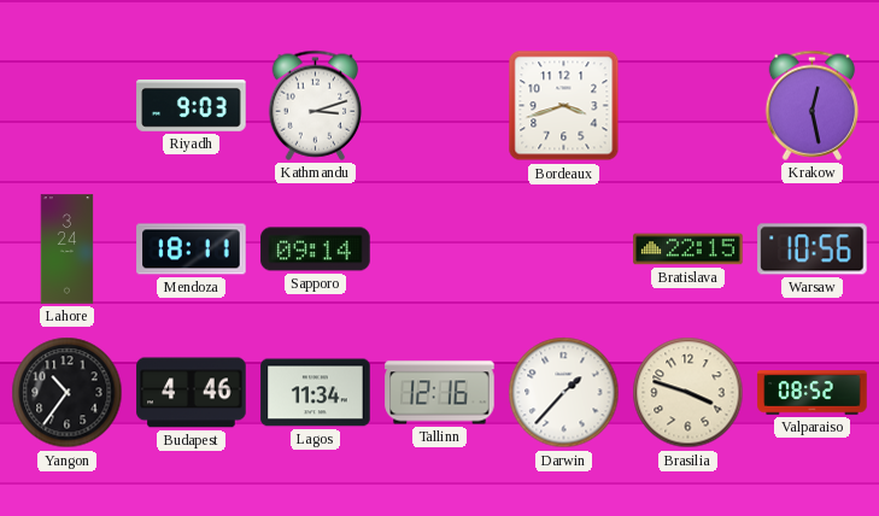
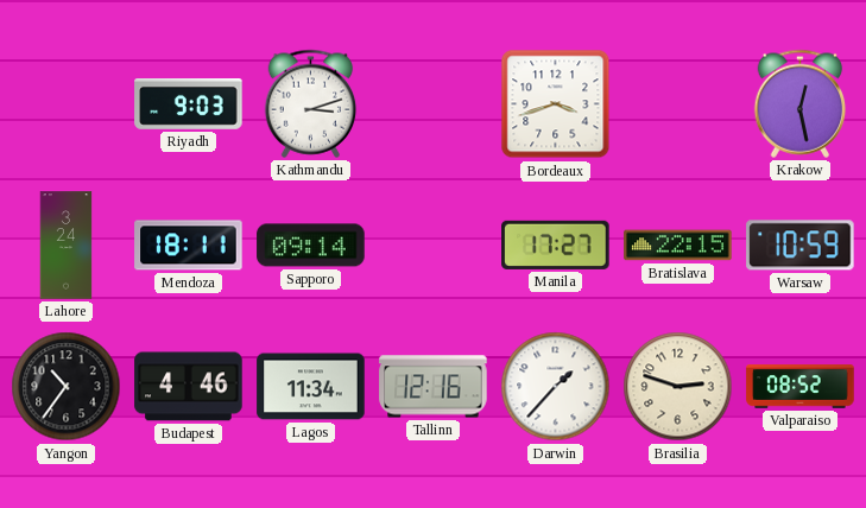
Manila: none -> 17:27
Warsaw: 10:56 -> 10:59
Brasilia: 3:48 -> 2:48
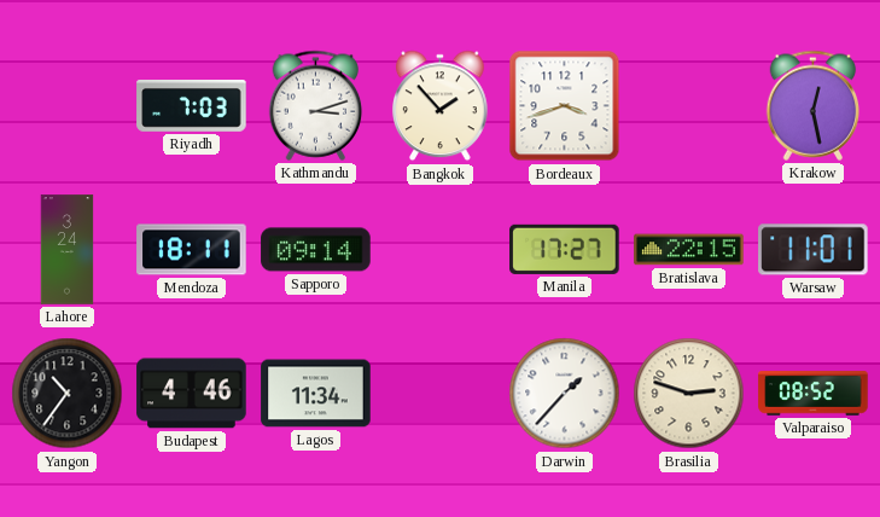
Riyadh: 9:03 -> 7:03
Bangkok: none -> 1:53
Warsaw: 10:59 -> 11:01
Tallinn: 12:16 -> none
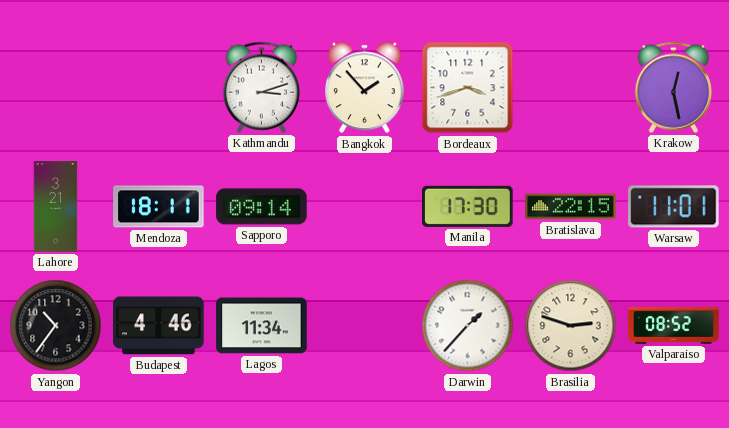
Riyadh: 7:03 -> none
Lahore: 3:24 -> 3:21
Manila: 17:27 -> 17:30
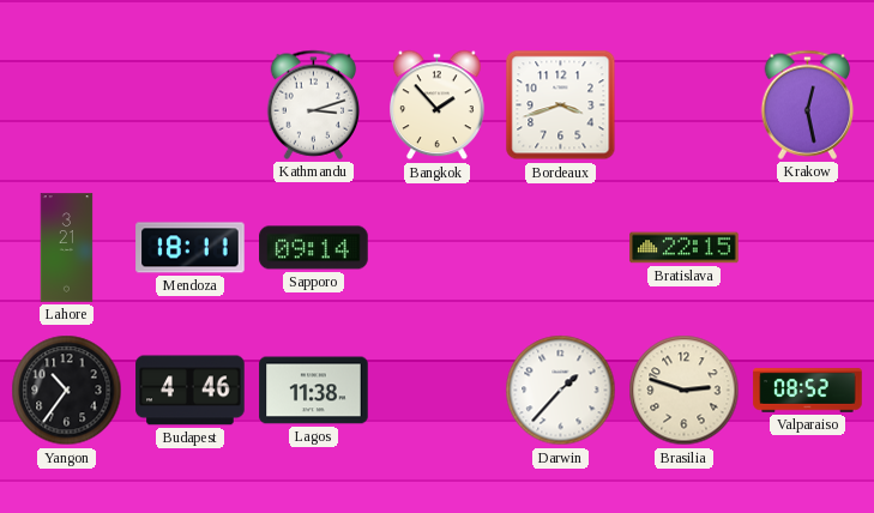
Manila: 17:30 -> none
Warsaw: 11:01 -> none
Lagos: 11:34 -> 11:38
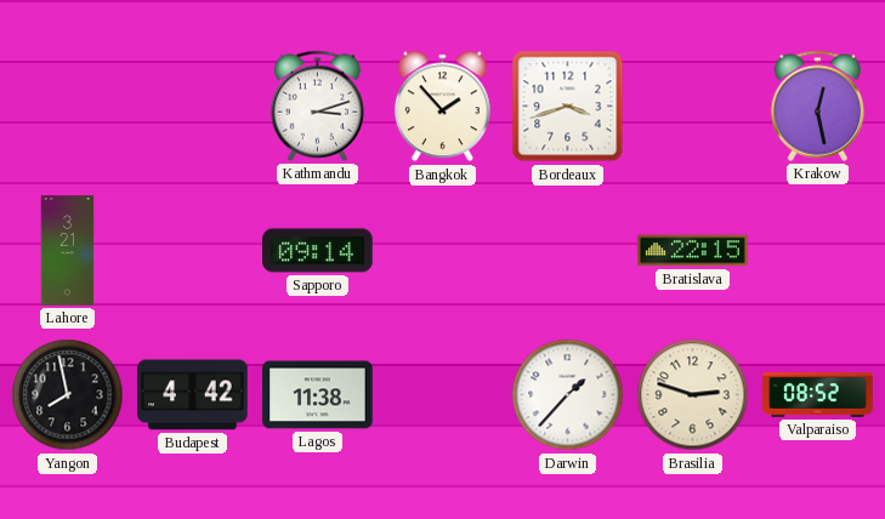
Mendoza: 18:11 -> none
Yangon: 10:36 -> 7:58
Budapest: 4:46 -> 4:42
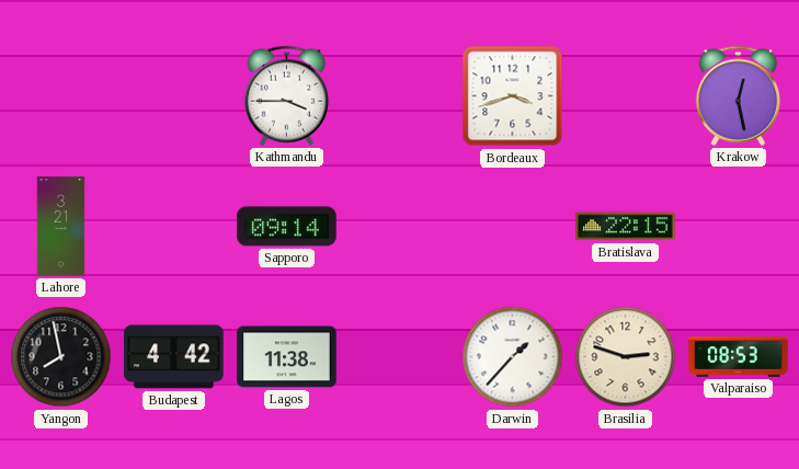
Kathmandu: 3:12 -> 3:45
Bangkok: 1:53 -> none
Valparaiso: 08:52 -> 08:53
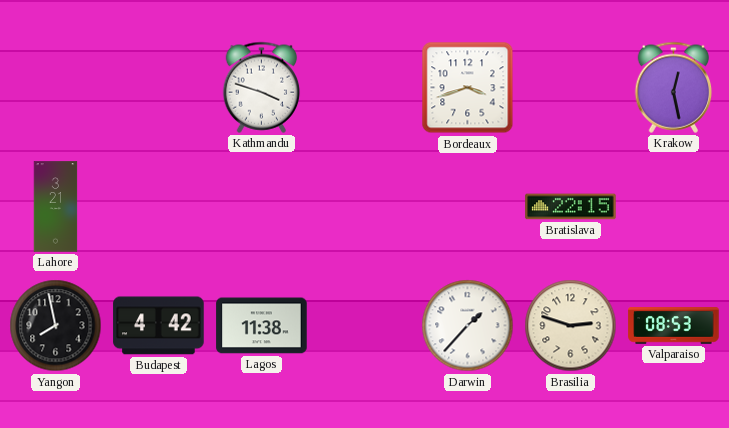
Kathmandu: 3:45 -> 3:48
Sapporo: 09:14 -> none
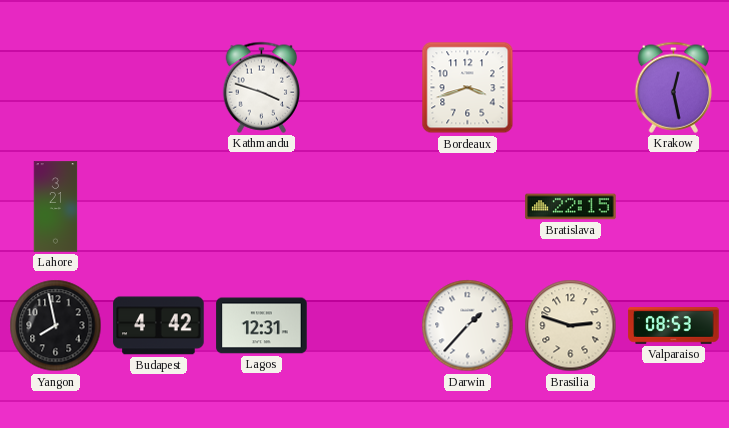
Lagos: 11:38 -> 12:31
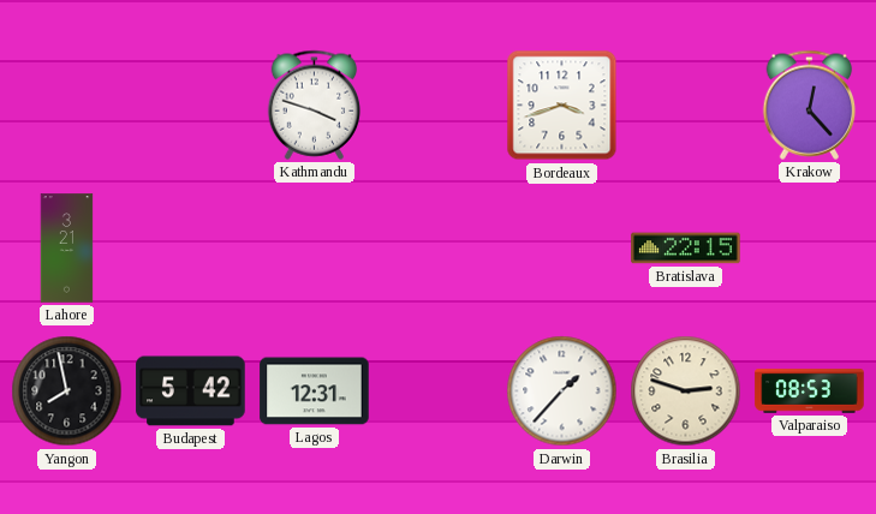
Krakow: 12:28 -> 12:23
Budapest: 4:42 -> 5:42
